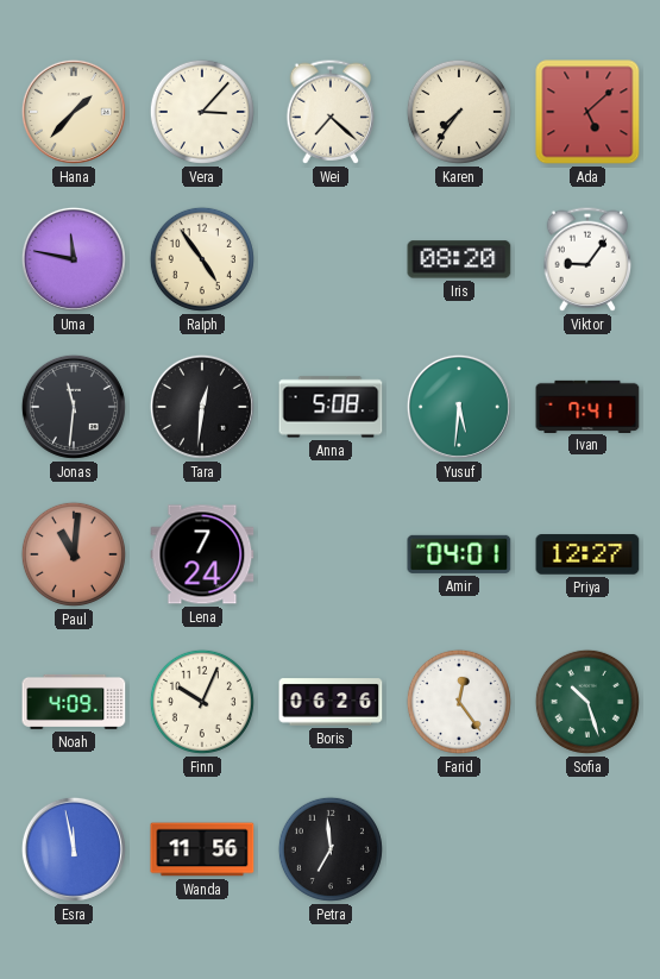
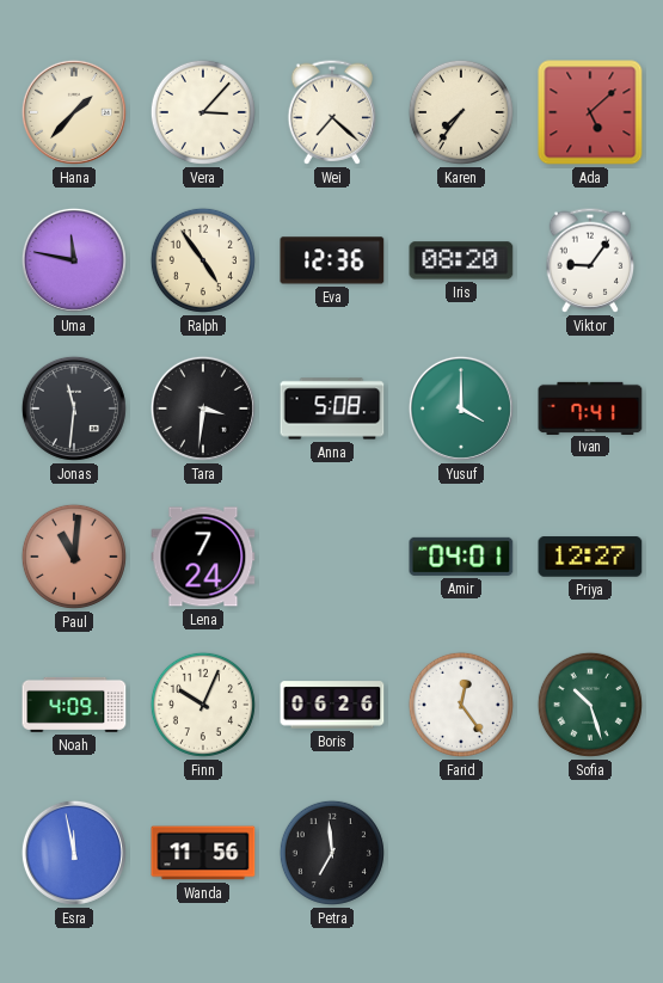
Eva: none -> 12:36
Tara: 12:31 -> 3:31
Yusuf: 5:31 -> 4:00
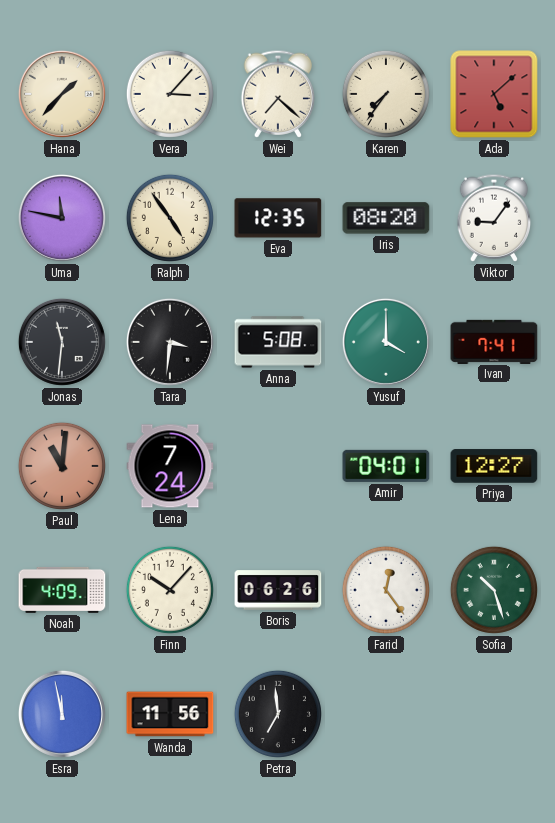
Eva: 12:36 -> 12:35
Finn: 10:04 -> 10:07
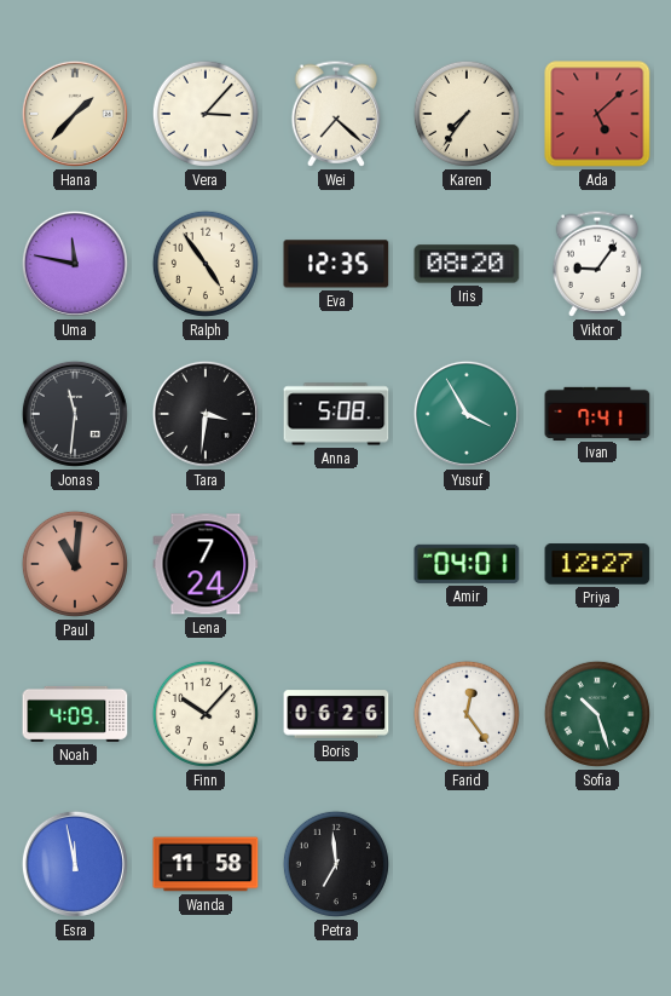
Yusuf: 4:00 -> 3:55
Wanda: 11:56 -> 11:58
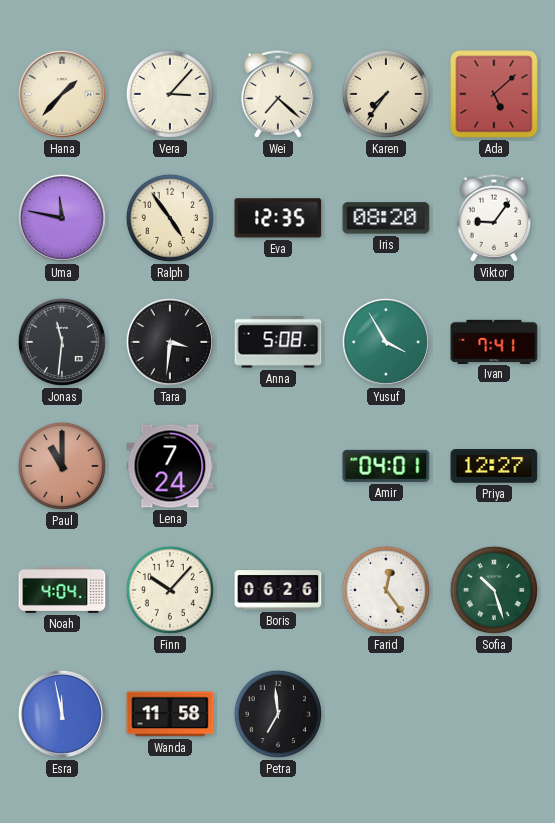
Paul: 11:01 -> 11:00
Noah: 4:09 -> 4:04
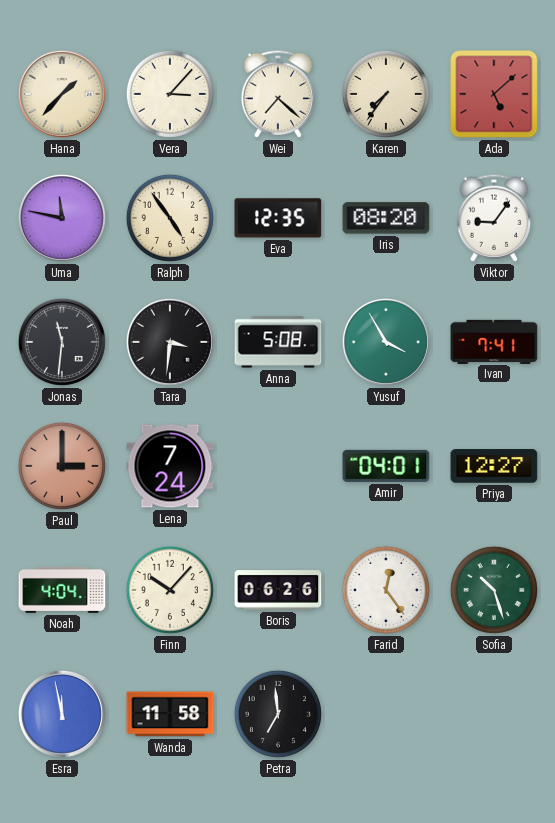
Paul: 11:00 -> 3:00
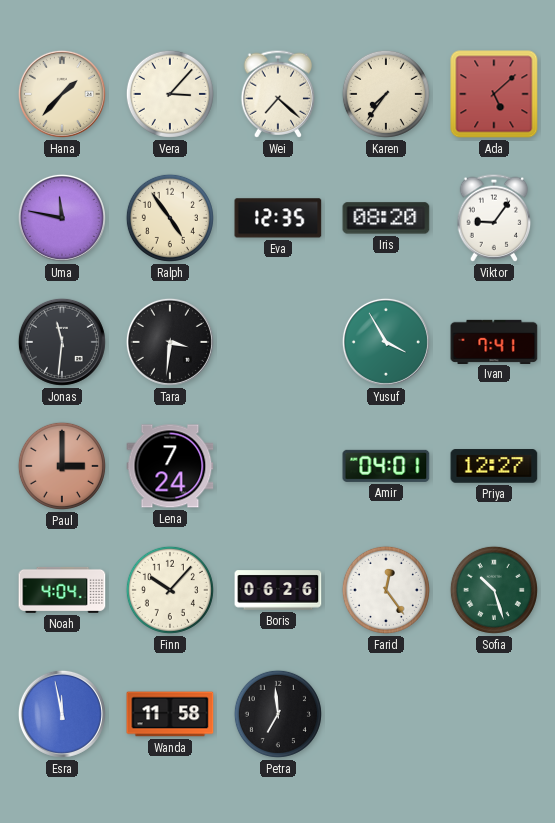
Anna: 5:08 -> none
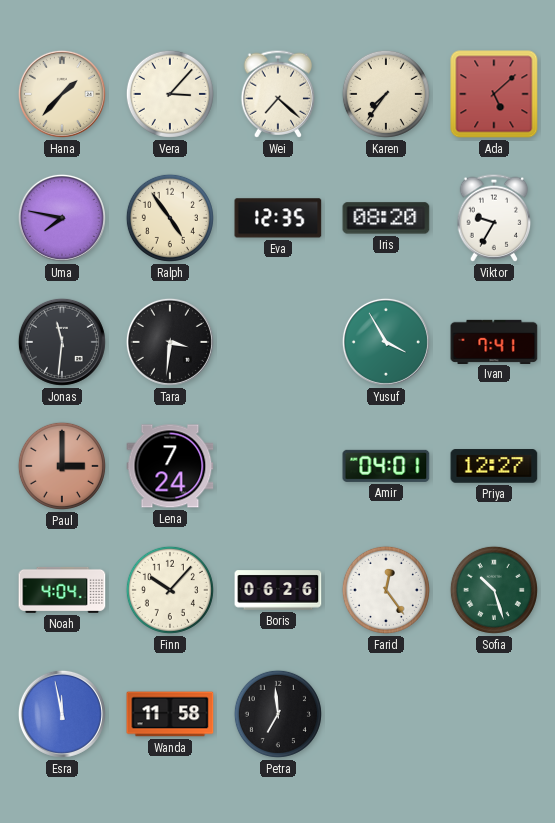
Uma: 11:47 -> 7:47
Viktor: 9:06 -> 9:35
